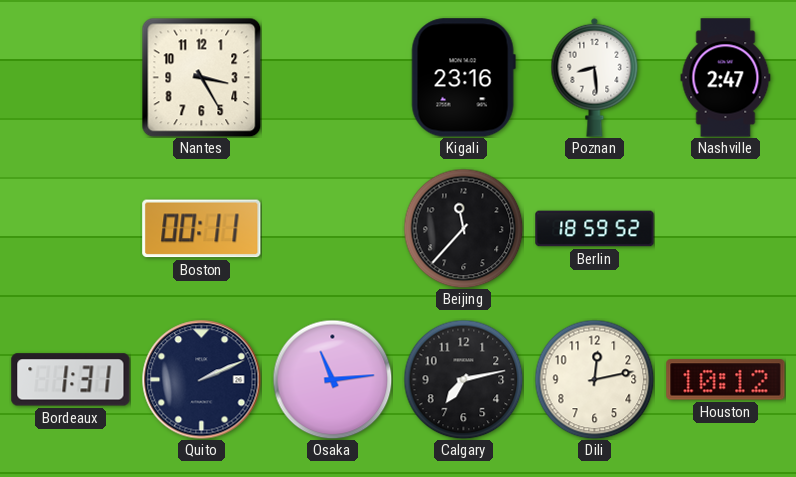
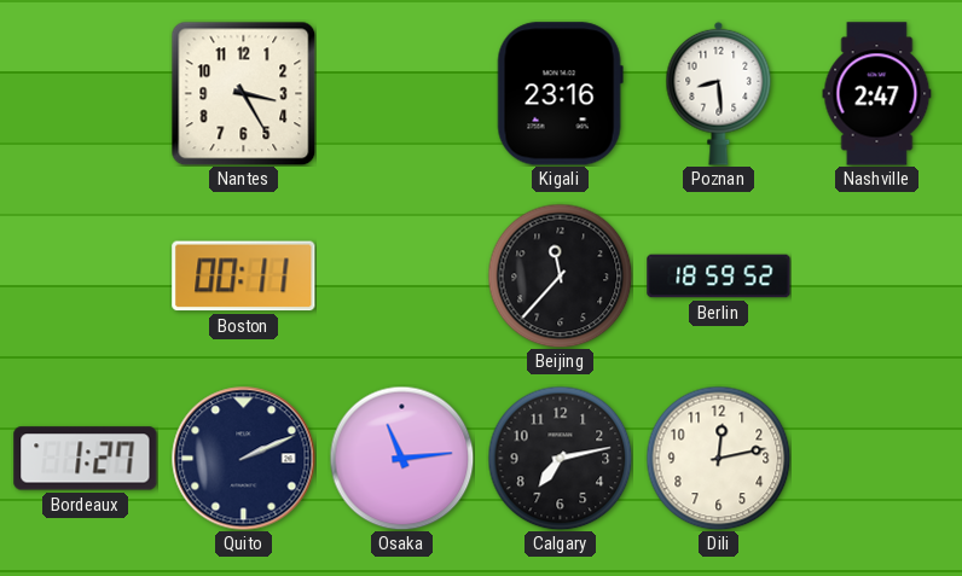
Bordeaux: 1:31 -> 1:27
Houston: 10:12 -> none
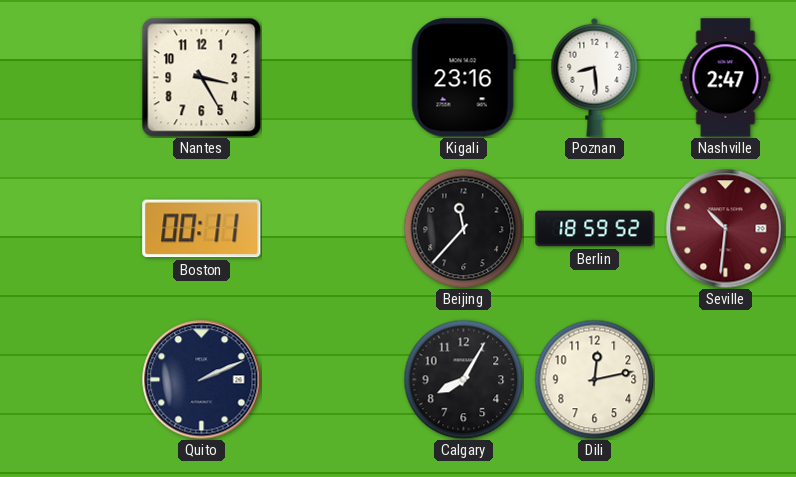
Seville: none -> 10:31
Bordeaux: 1:27 -> none
Osaka: 11:14 -> none
Calgary: 7:13 -> 8:05
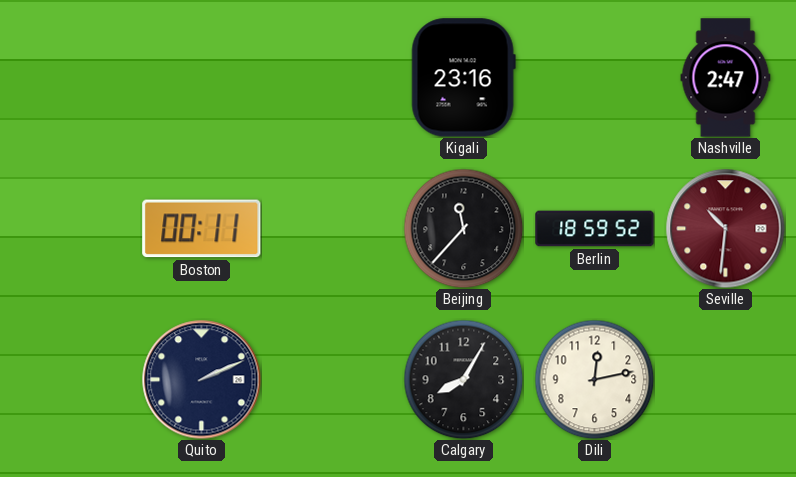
Nantes: 3:25 -> none
Poznan: 8:29 -> none
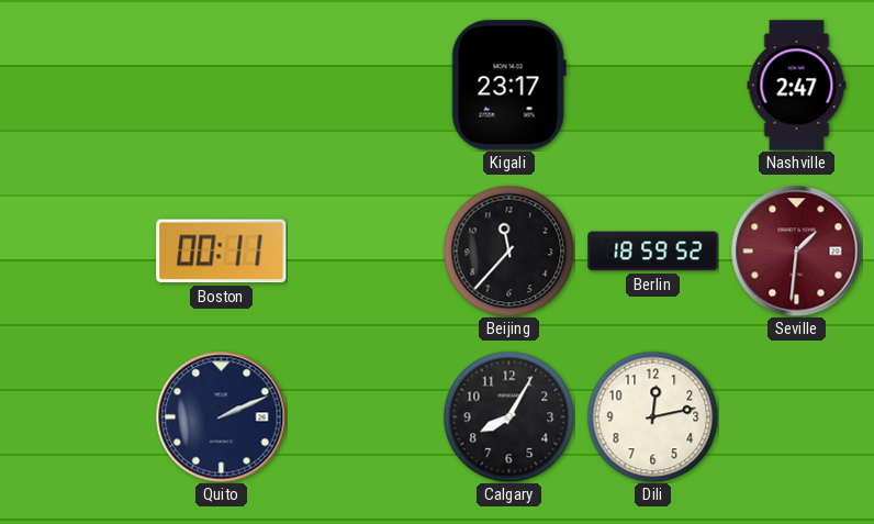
Kigali: 23:16 -> 23:17
Seville: 10:31 -> 1:31
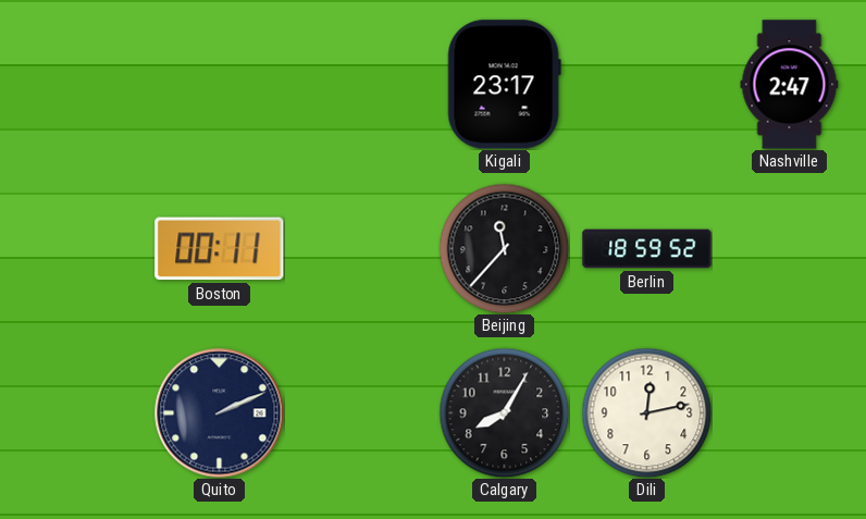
Seville: 1:31 -> none
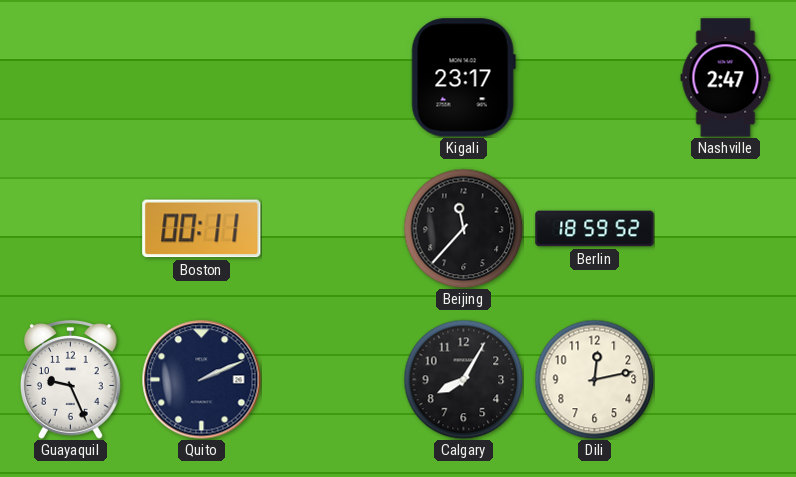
Guayaquil: none -> 9:26
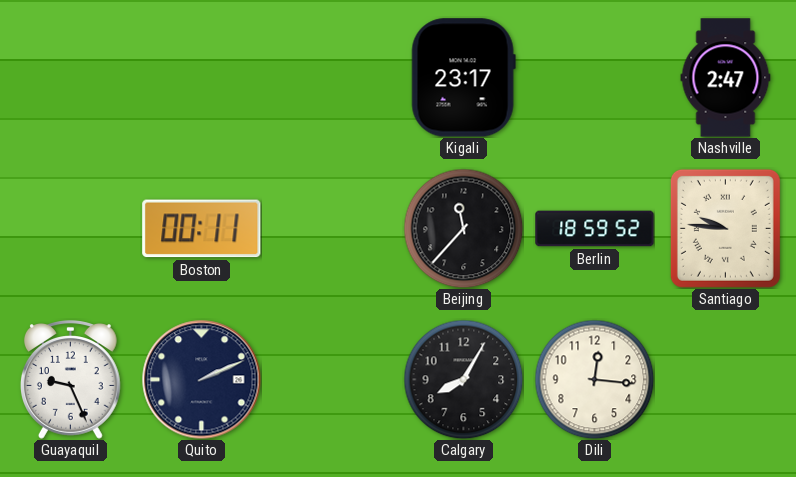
Santiago: none -> 9:46
Dili: 12:13 -> 12:16
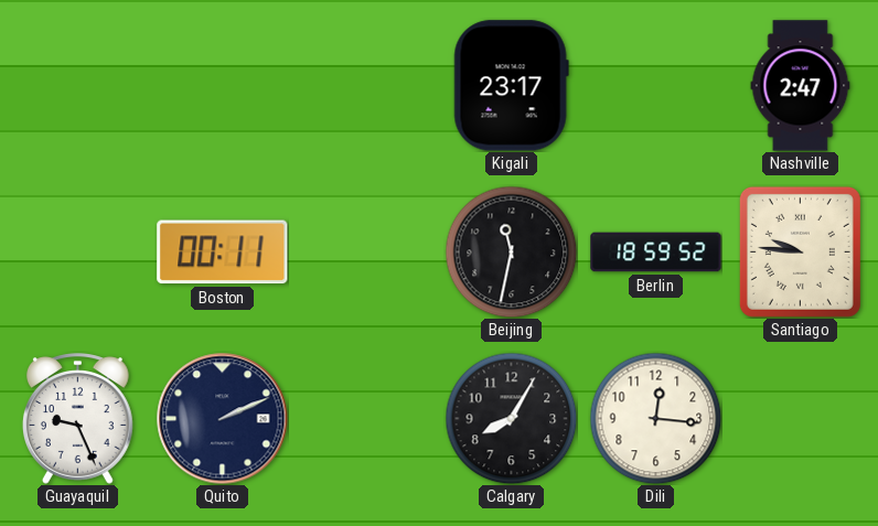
Beijing: 11:37 -> 11:32
